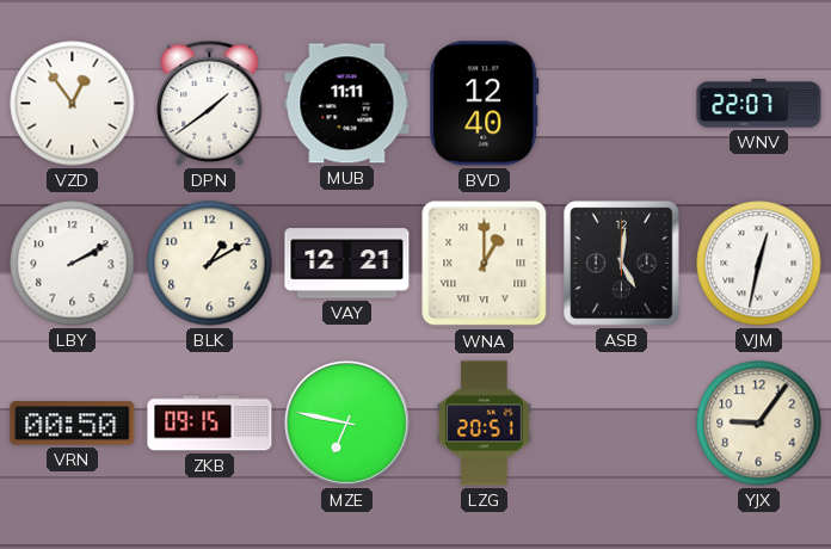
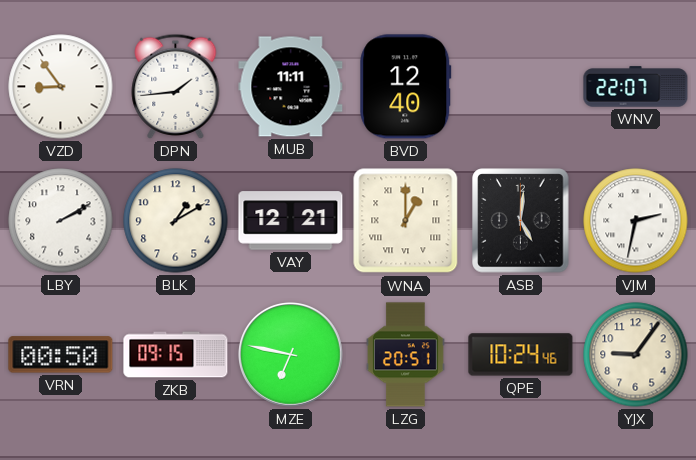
VZD: 12:54 -> 8:54
DPN: 1:39 -> 1:44
VJM: 12:32 -> 2:32
QPE: none -> 10:24
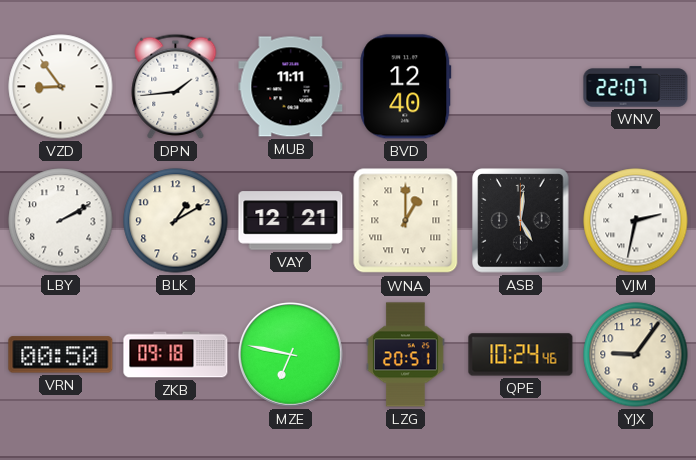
ZKB: 09:15 -> 09:18
